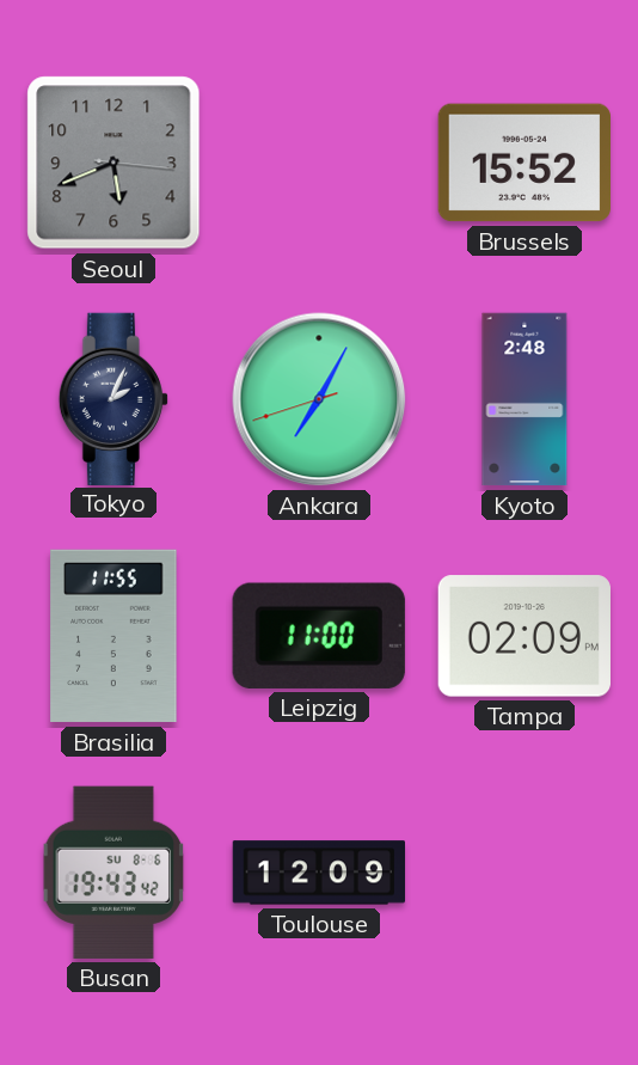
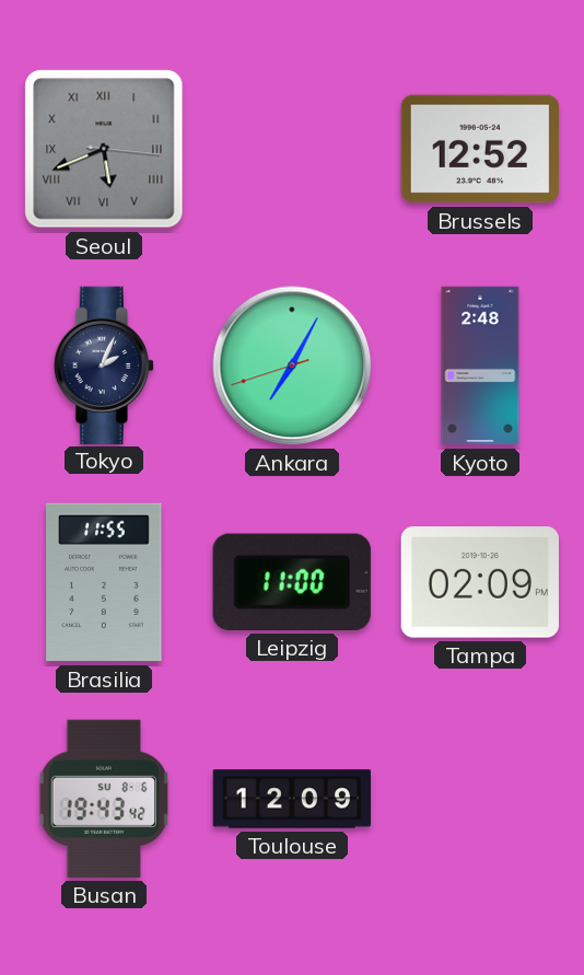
Seoul numerals: Arabic -> Roman
Brussels: 15:52 -> 12:52
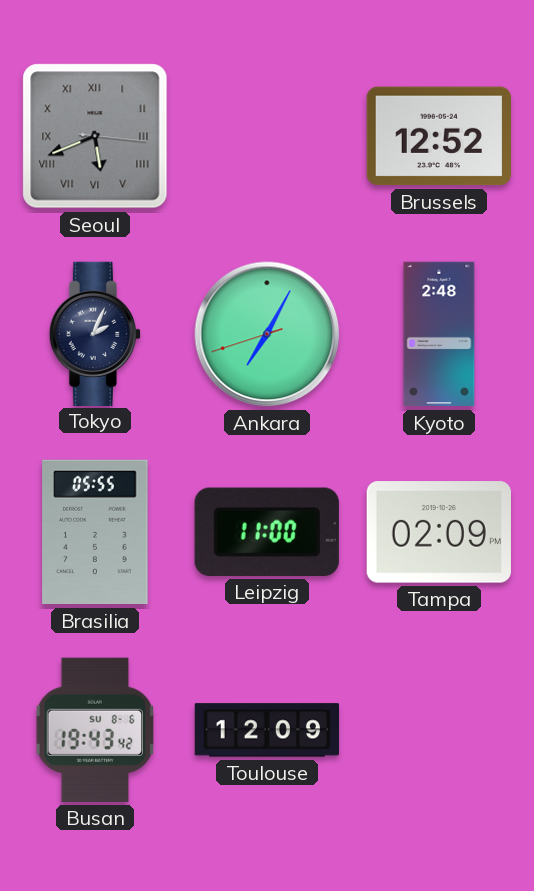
Brasilia: 11:55 -> 05:55
